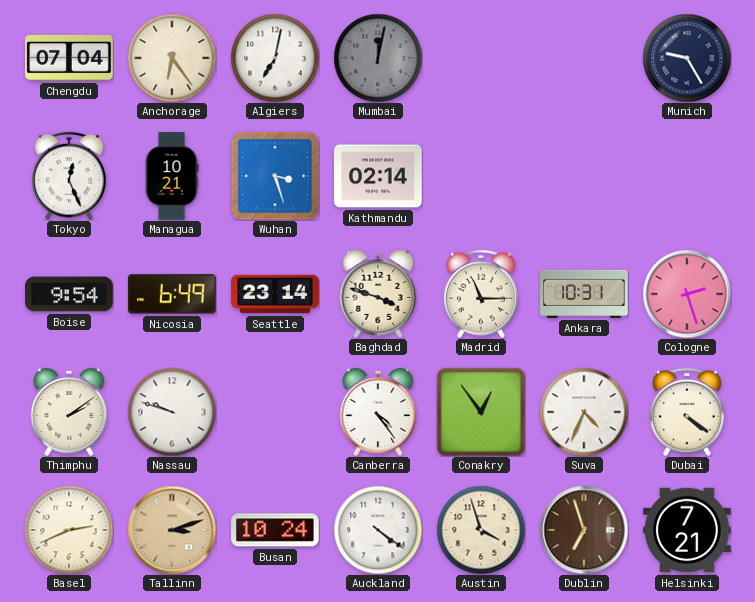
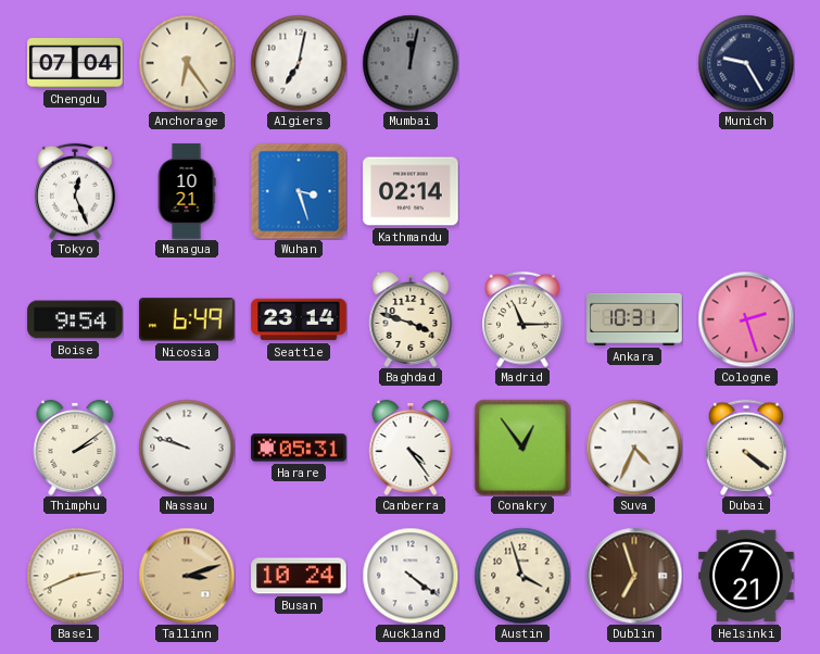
Harare: none -> 05:31
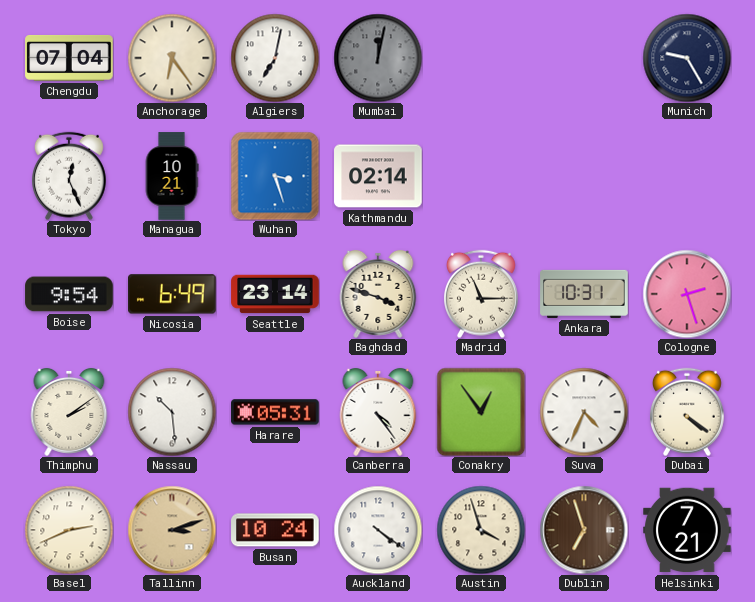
Nassau: 9:48 -> 10:29
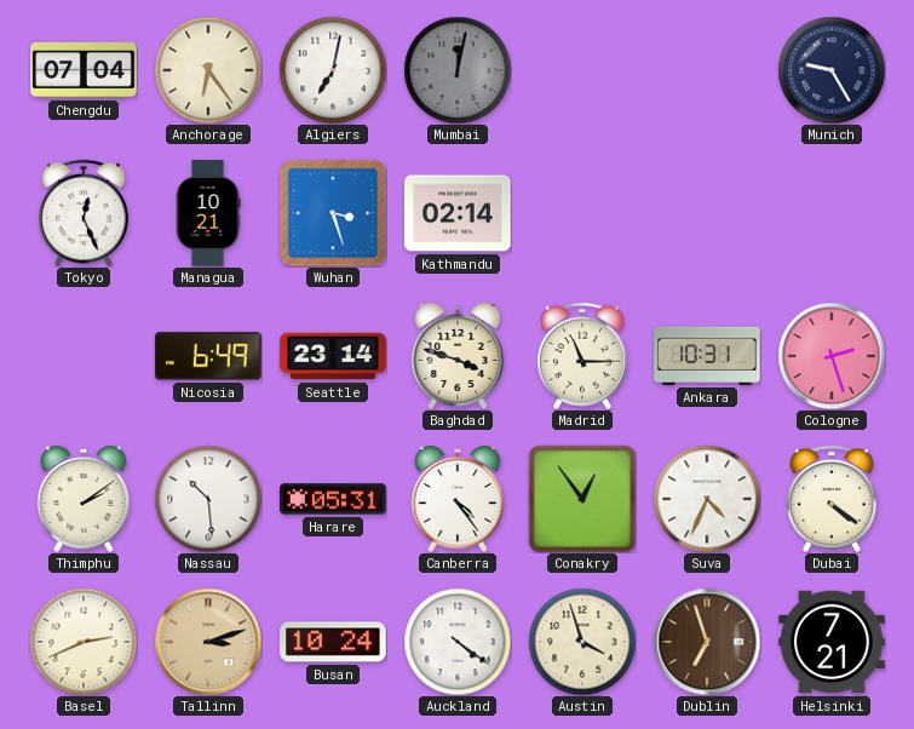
Boise: 9:54 -> none
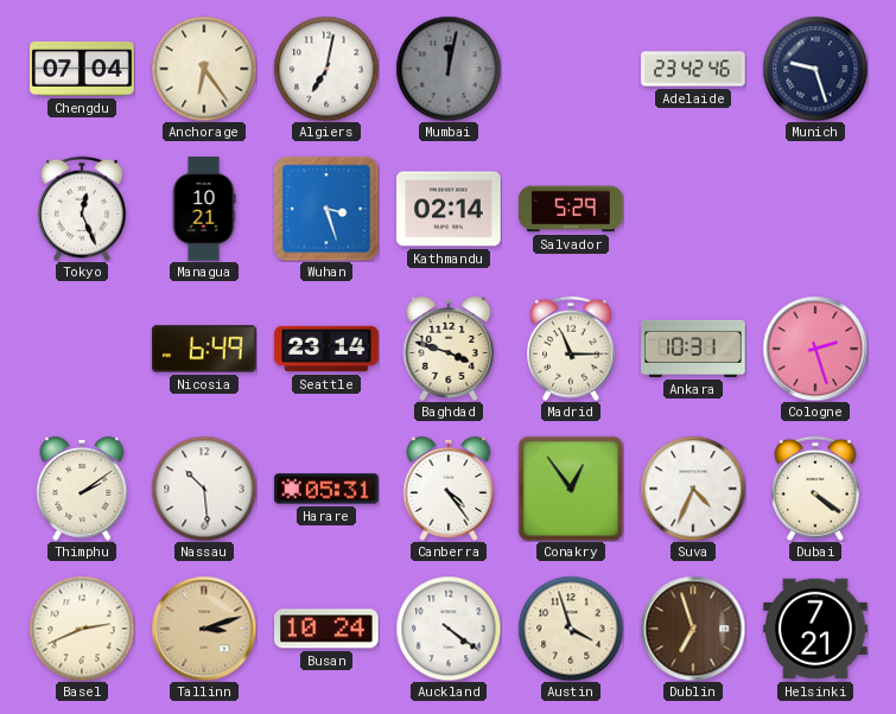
Adelaide: none -> 23:42
Munich: 9:25 -> 9:27
Salvador: none -> 5:29
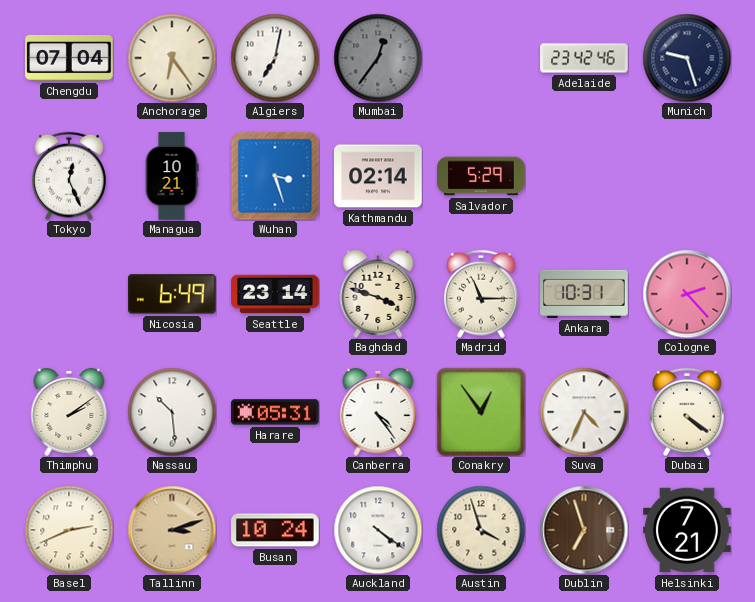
Mumbai: 12:02 -> 12:36
Cologne: 2:27 -> 2:23
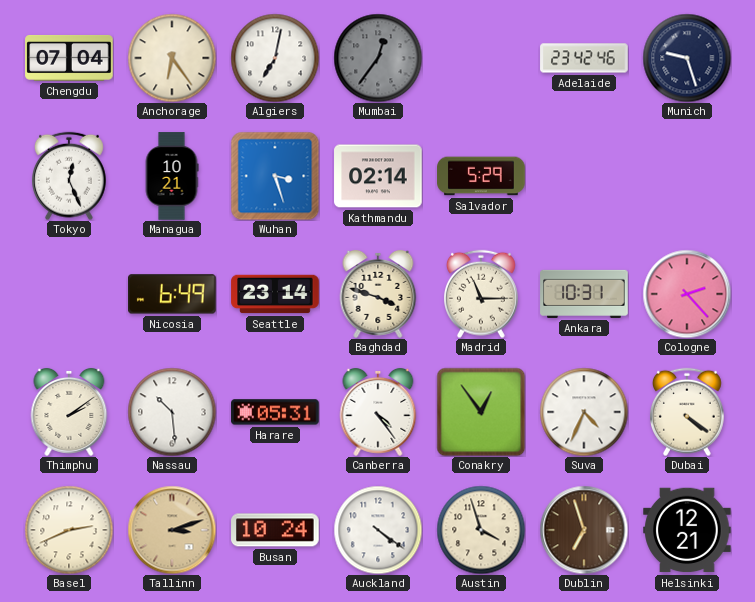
Helsinki: 7:21 -> 12:21
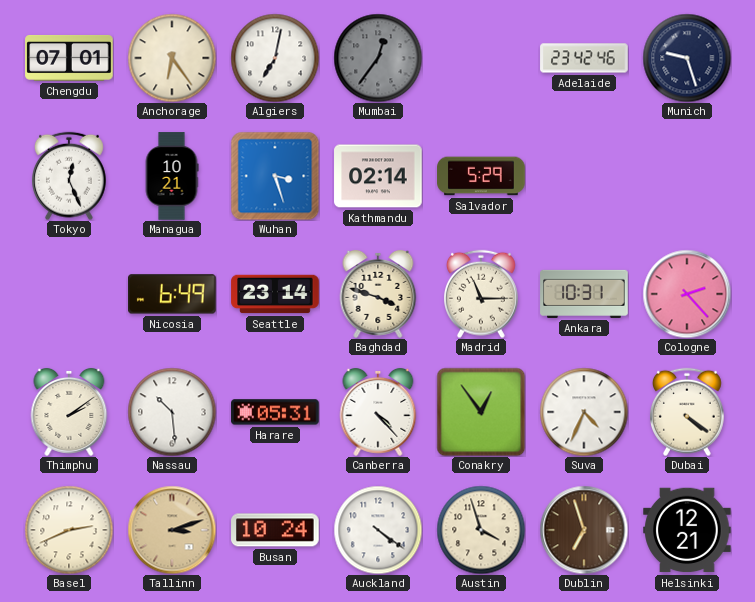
Chengdu: 07:04 -> 07:01
Canberra: 4:24 -> 4:23
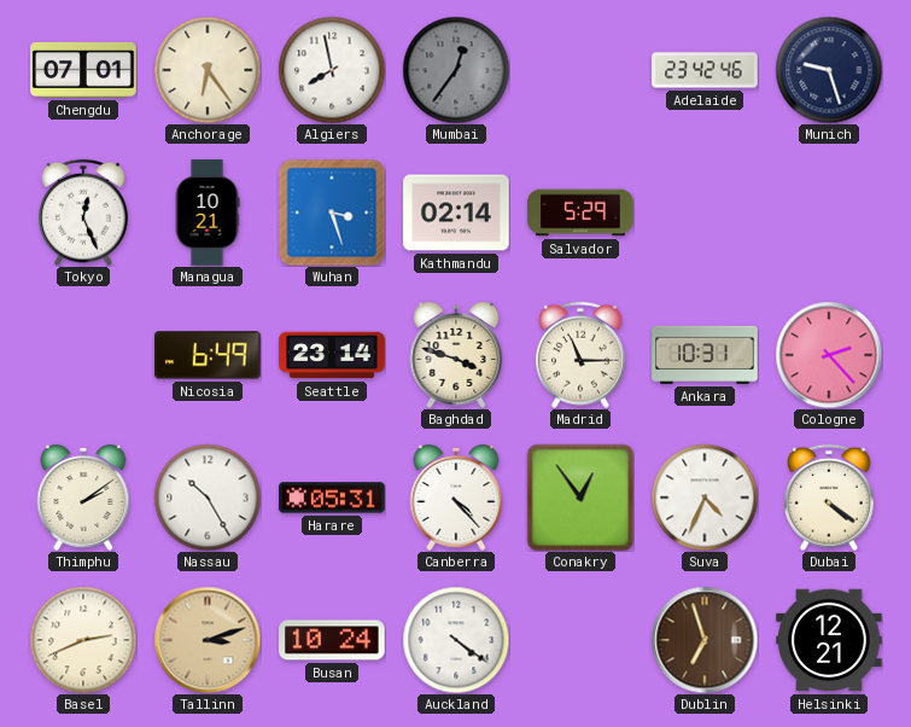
Algiers: 7:02 -> 7:58
Nassau: 10:29 -> 10:25
Austin: 3:57 -> none
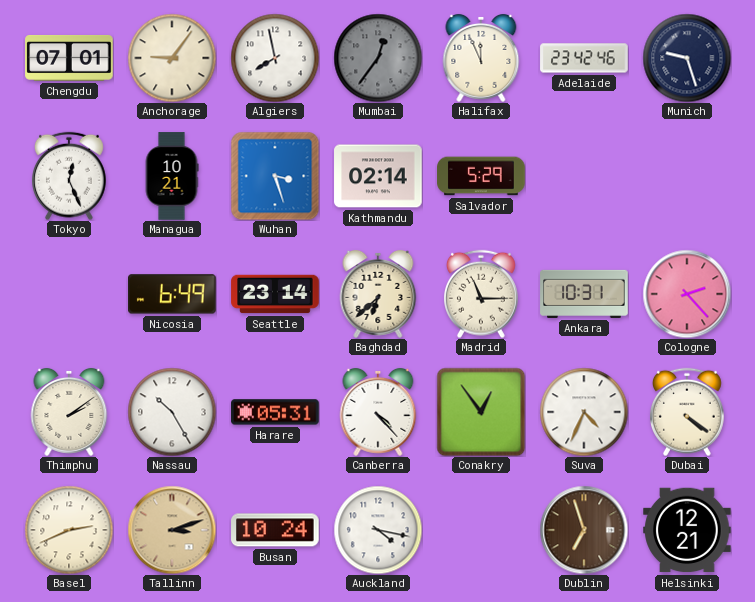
Anchorage: 6:24 -> 9:06
Halifax: none -> 11:56
Baghdad: 3:48 -> 6:38
Auckland: 4:21 -> 4:17
